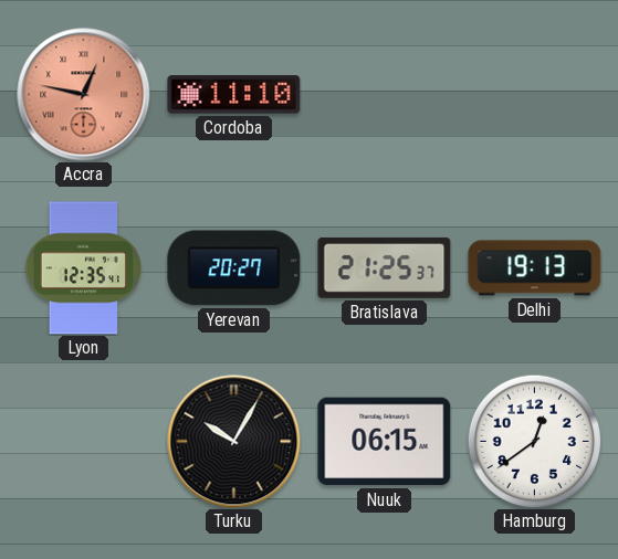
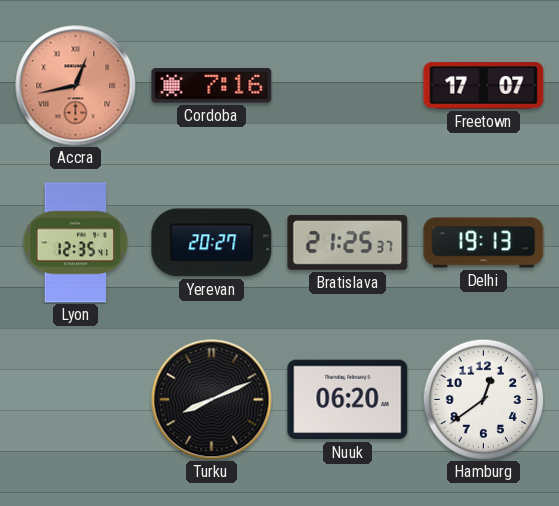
Accra: 12:47 -> 12:43
Cordoba: 11:10 -> 7:16
Freetown: none -> 17:07
Turku: 10:05 -> 8:11
Nuuk: 06:15 -> 06:20
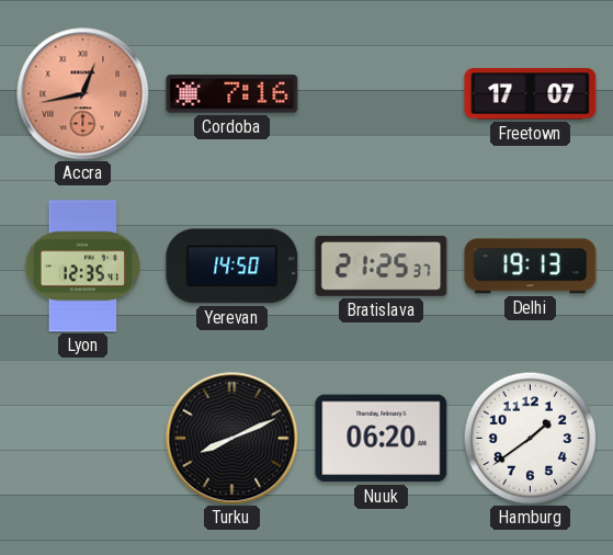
Yerevan: 20:27 -> 14:50
Hamburg: 12:39 -> 1:39
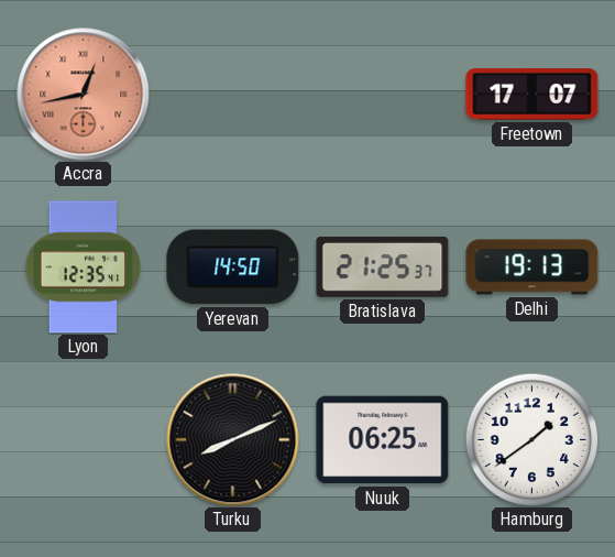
Cordoba: 7:16 -> none
Nuuk: 06:20 -> 06:25
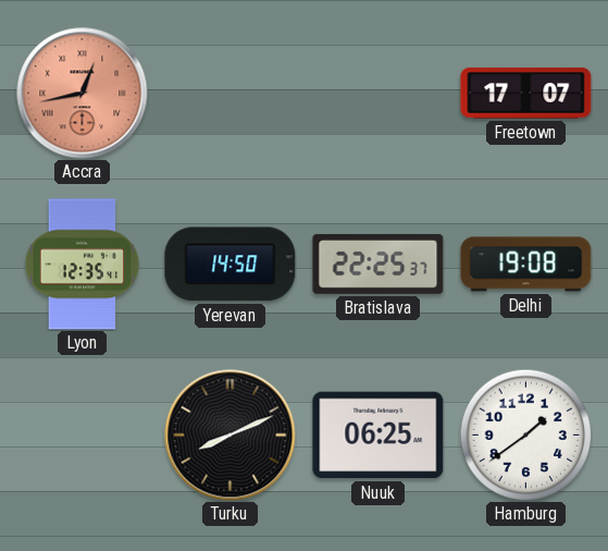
Bratislava: 21:25 -> 22:25
Delhi: 19:13 -> 19:08
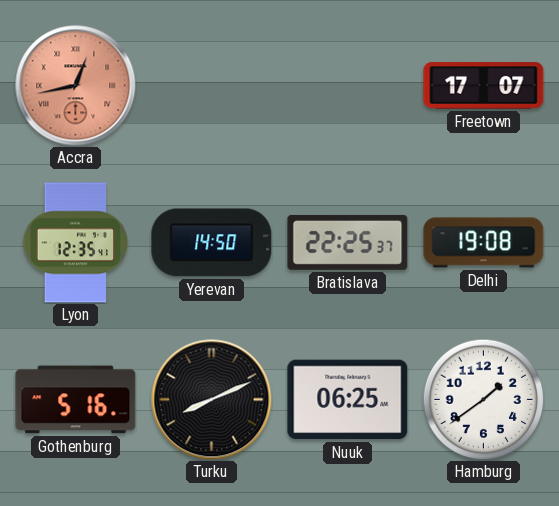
Gothenburg: none -> 5:16
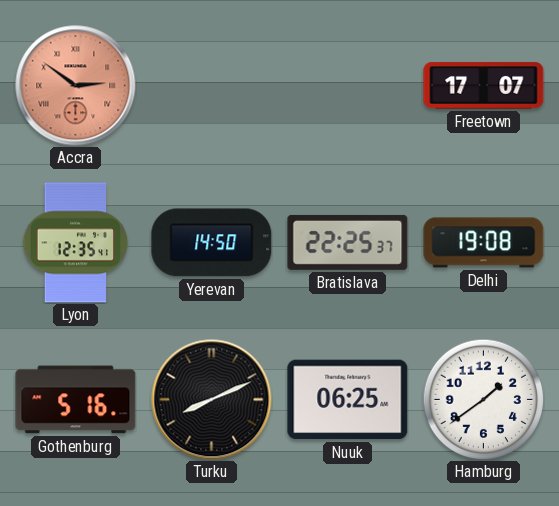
Accra: 12:43 -> 2:51
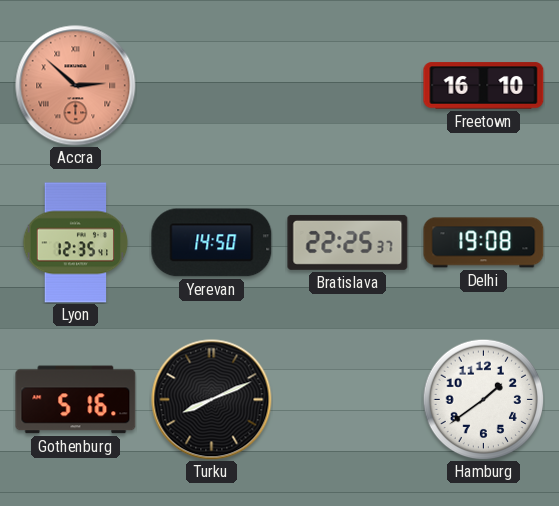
Accra: 2:51 -> 2:52
Freetown: 17:07 -> 16:10
Nuuk: 06:25 -> none
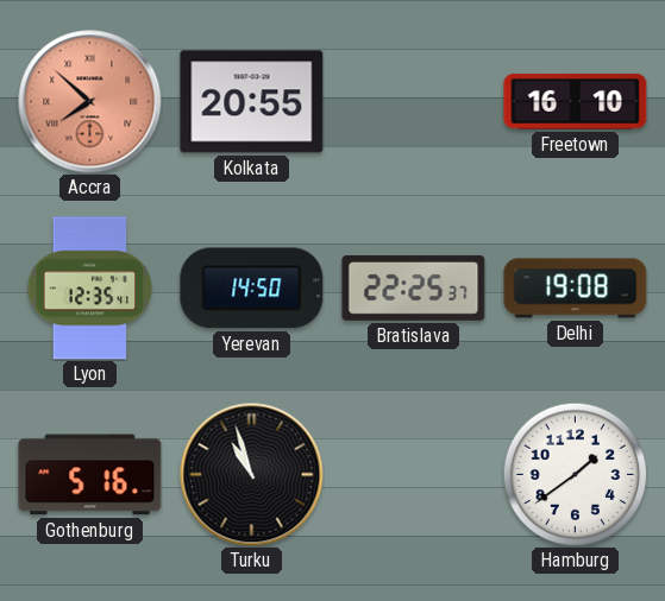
Accra: 2:52 -> 7:52
Kolkata: none -> 20:55
Turku: 8:11 -> 10:57
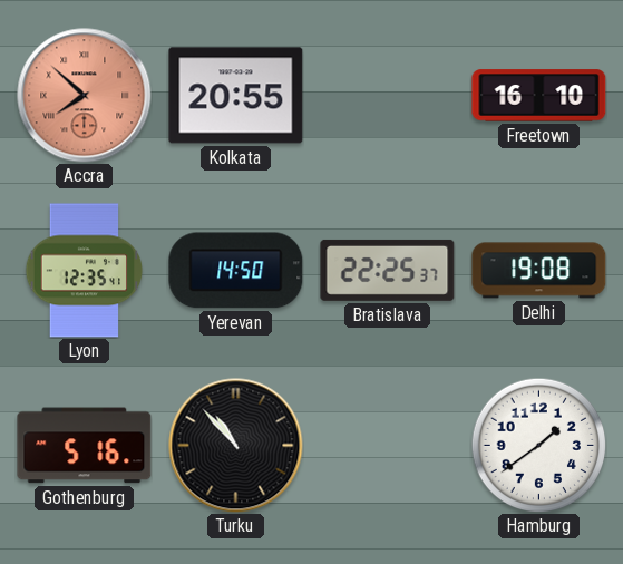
Turku: 10:57 -> 10:53
